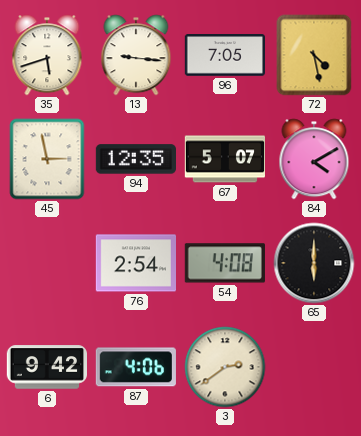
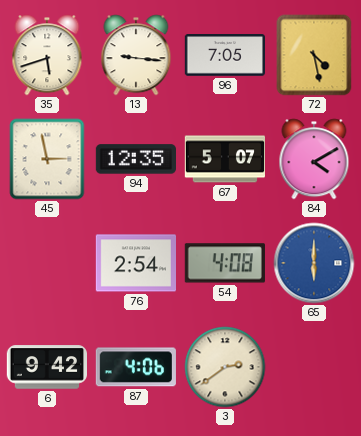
65 dial: black -> blue
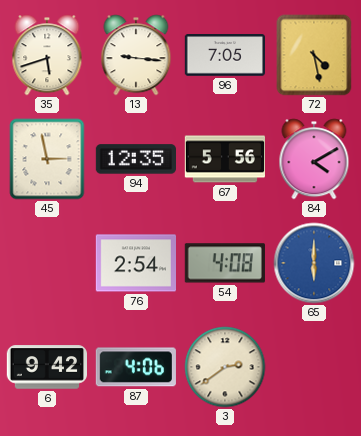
67: 5:07 -> 5:56
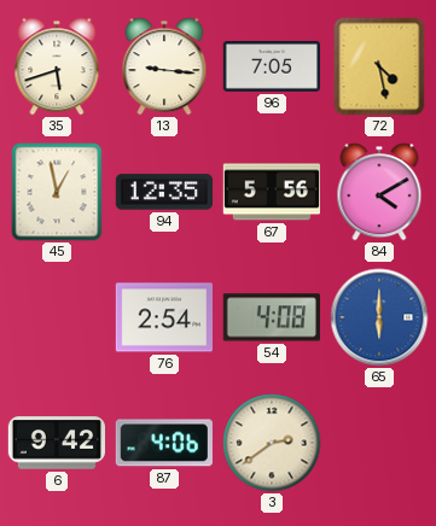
45: 2:58 -> 12:58
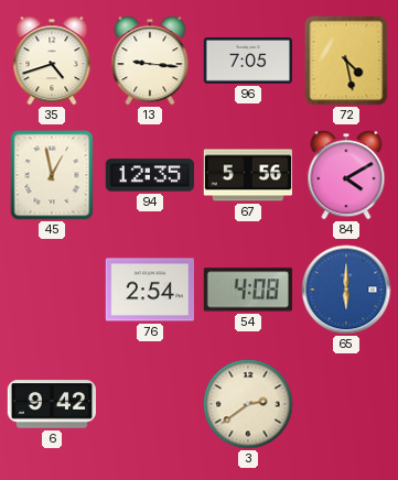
35: 5:42 -> 4:42
87: 4:06 -> none
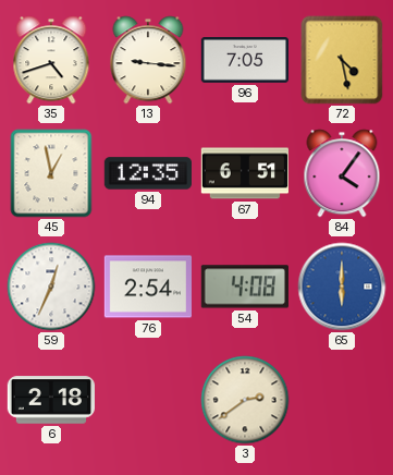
67: 5:56 -> 6:51
84: 4:10 -> 4:06
59: none -> 12:34
6: 9:42 -> 2:18
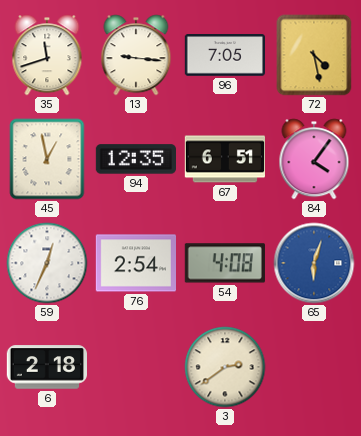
35: 4:42 -> 11:42
65: 6:00 -> 6:03
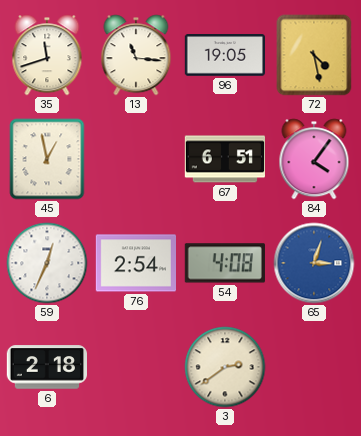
13: 9:16 -> 11:16
96: 7:05 -> 19:05
94: 12:35 -> none
65: 6:03 -> 3:03
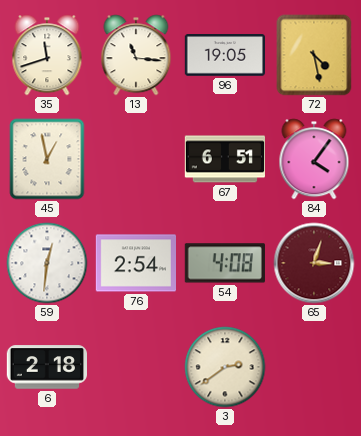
59: 12:34 -> 12:31
65 dial: blue -> burgundy
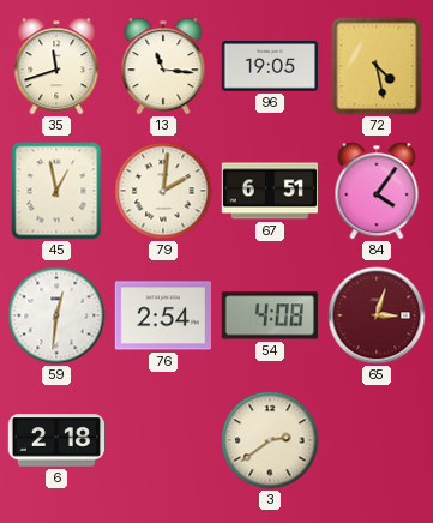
79: none -> 2:01
